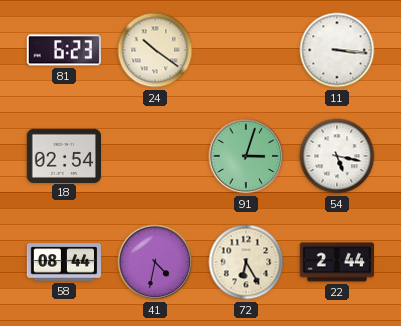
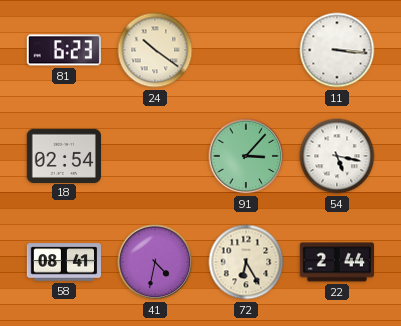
91: 3:03 -> 3:07
58: 08:44 -> 08:41
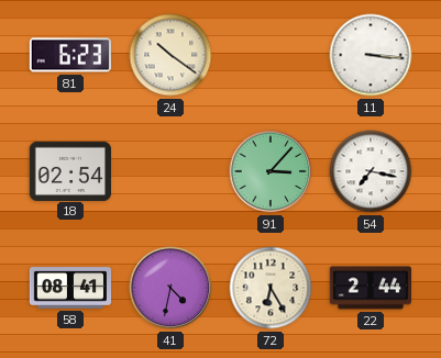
54: 5:17 -> 7:17
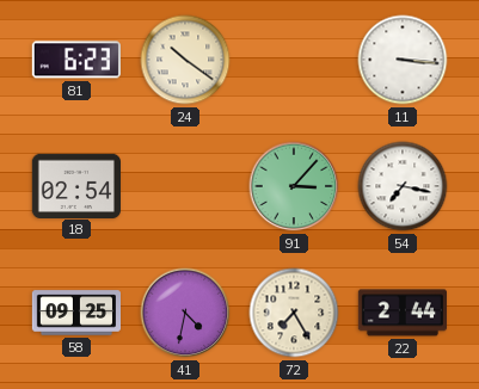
58: 08:41 -> 09:25
72: 6:25 -> 7:25
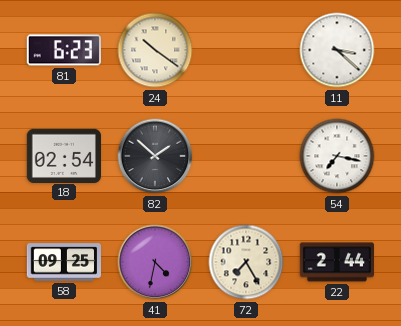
11: 3:16 -> 3:22
82: none -> 1:52
91: 3:07 -> none
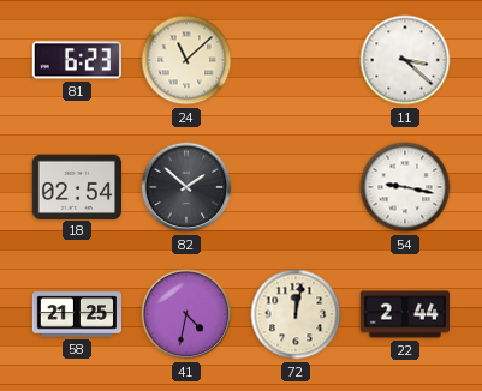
24: 10:21 -> 11:08
54: 7:17 -> 9:17
58: 09:25 -> 21:25
72: 7:25 -> 12:02
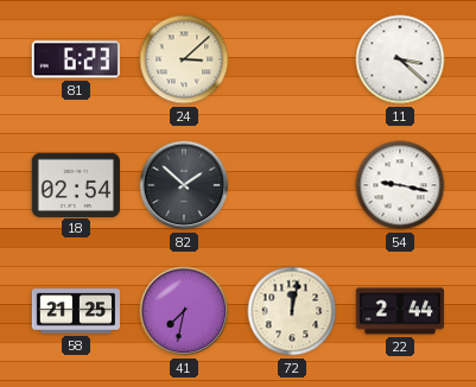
24: 11:08 -> 3:08
41: 4:32 -> 7:32
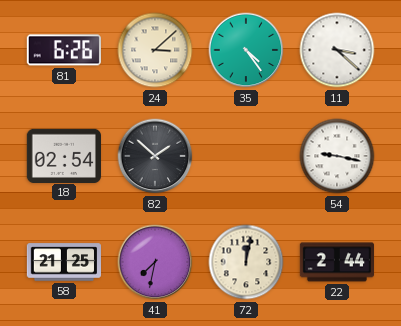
81: 6:23 -> 6:26
35: none -> 4:24
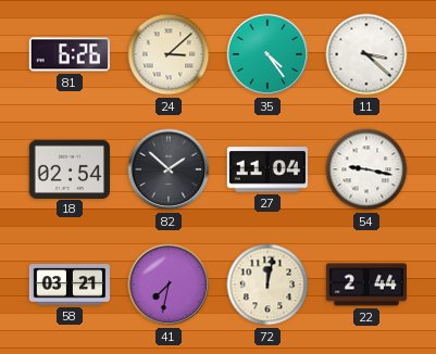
27: none -> 11:04
58: 21:25 -> 03:21
